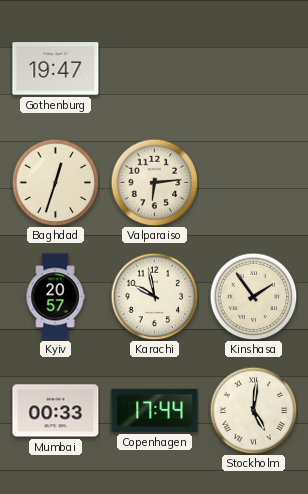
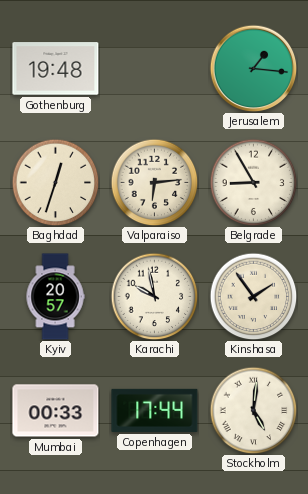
Gothenburg: 19:47 -> 19:48
Jerusalem: none -> 1:16
Belgrade: none -> 8:55
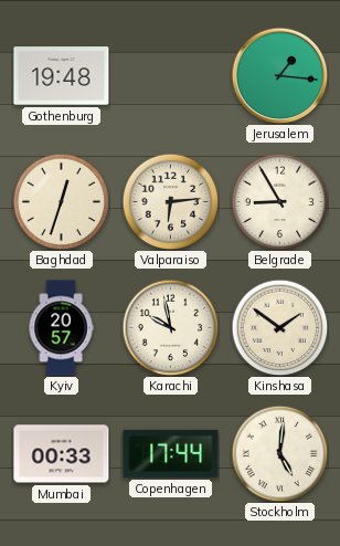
Kinshasa: 1:54 -> 1:51
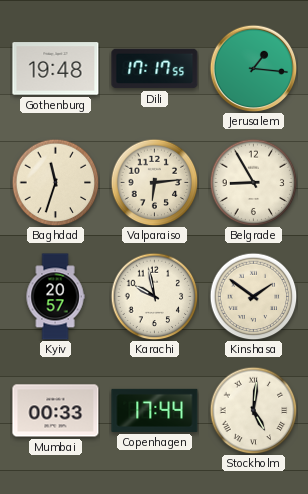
Dili: none -> 17:17
Baghdad: 12:33 -> 11:33
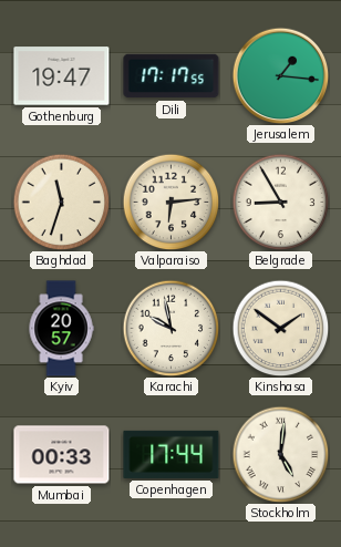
Gothenburg: 19:48 -> 19:47
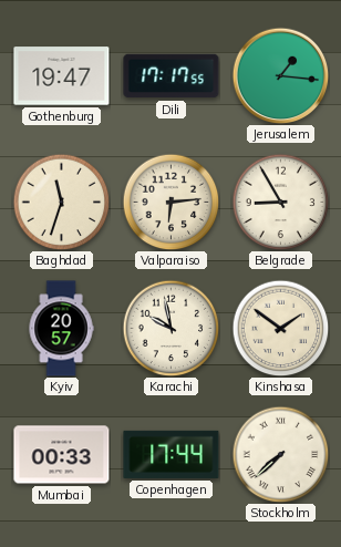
Stockholm: 5:01 -> 7:38
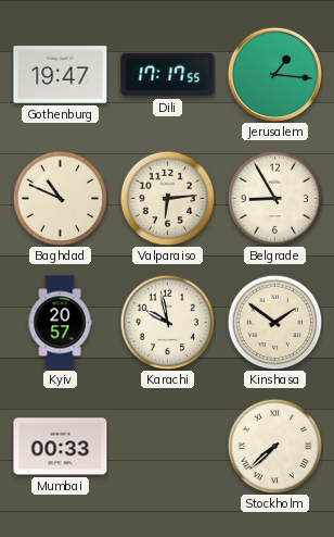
Baghdad: 11:33 -> 10:49
Copenhagen: 17:44 -> none
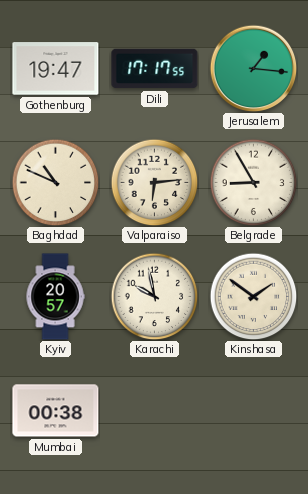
Mumbai: 00:33 -> 00:38
Stockholm: 7:38 -> none
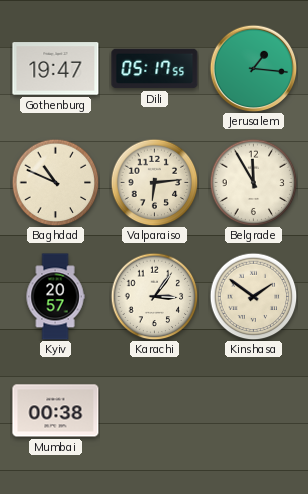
Dili: 17:17 -> 05:17
Belgrade: 8:55 -> 11:55
Karachi: 9:58 -> 3:06
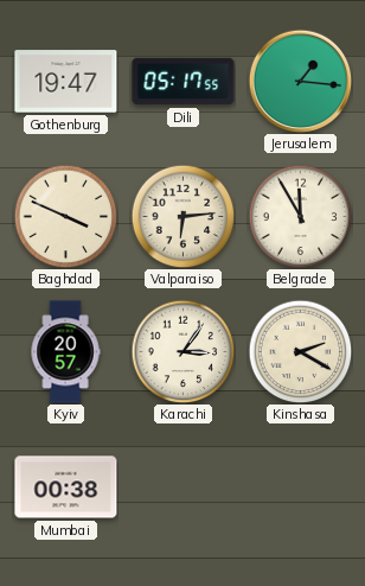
Baghdad: 10:49 -> 3:49
Kinshasa: 1:51 -> 2:20
